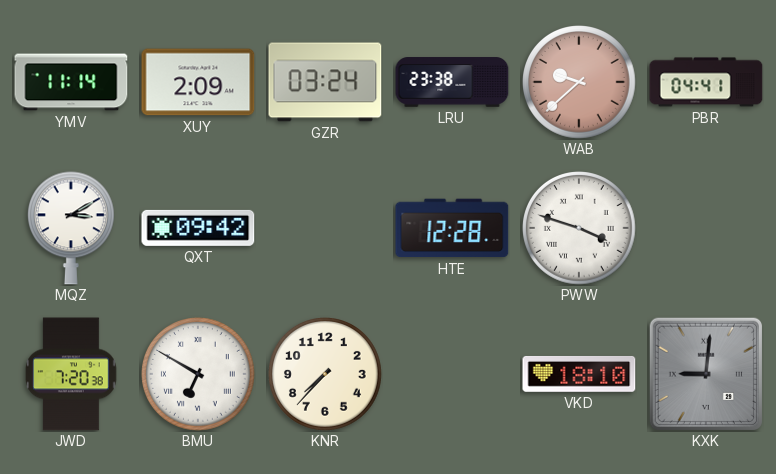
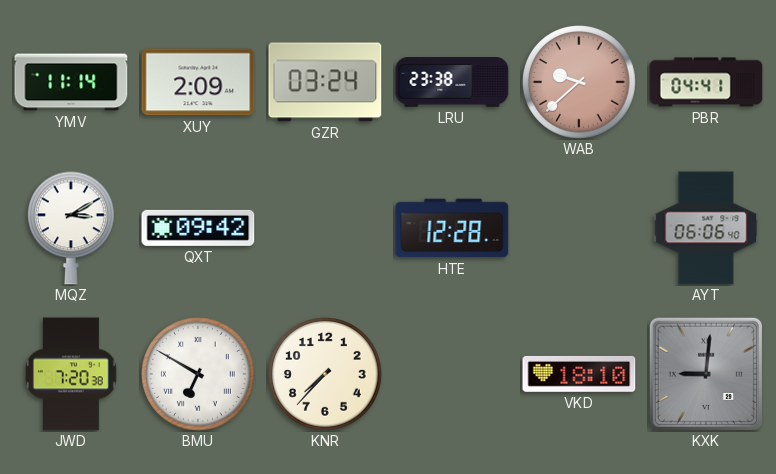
PWW: 3:48 -> none
AYT: none -> 06:06
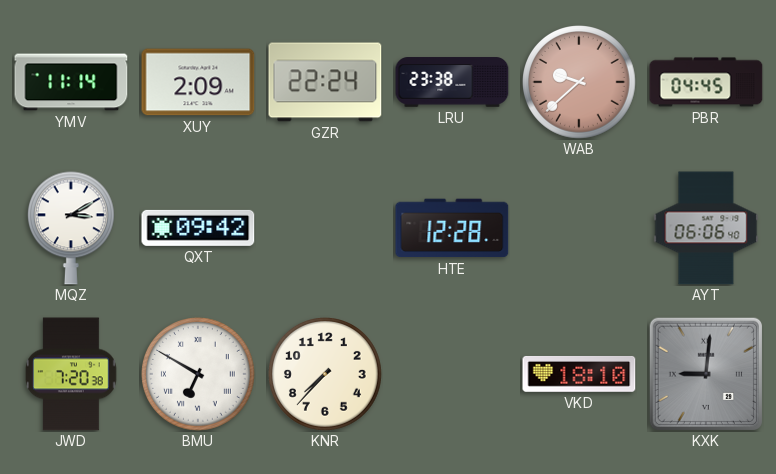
GZR: 03:24 -> 22:24
PBR: 04:41 -> 04:45
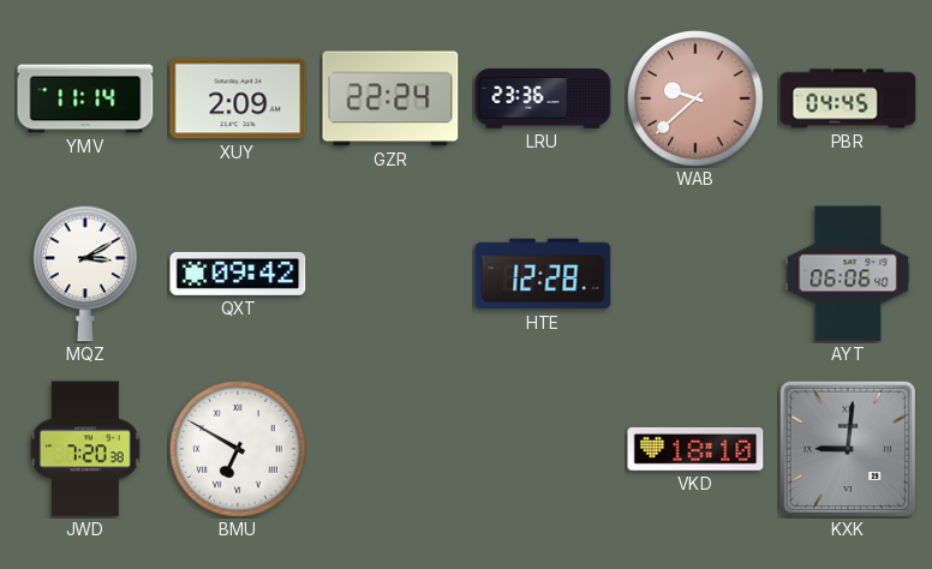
LRU: 23:38 -> 23:36
KNR: 7:37 -> none
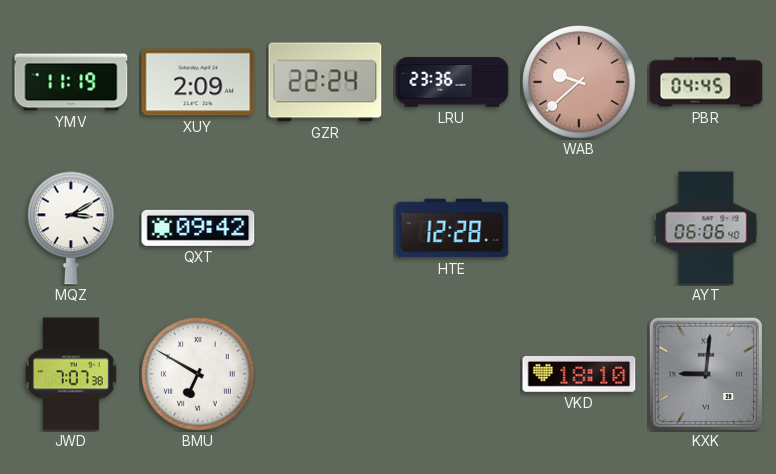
YMV: 11:14 -> 11:19
JWD: 7:20 -> 7:07
